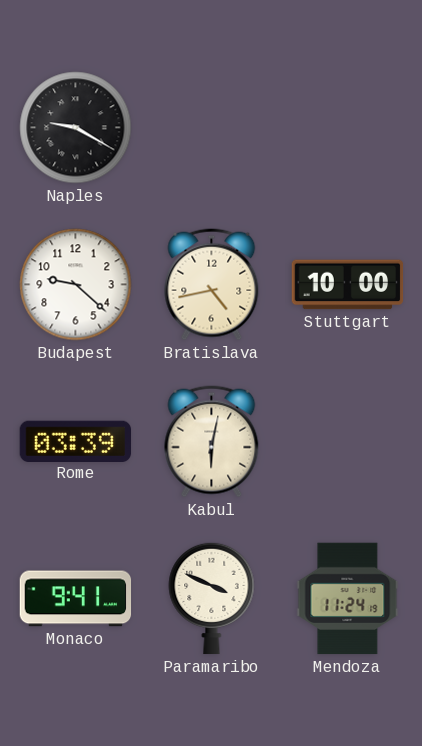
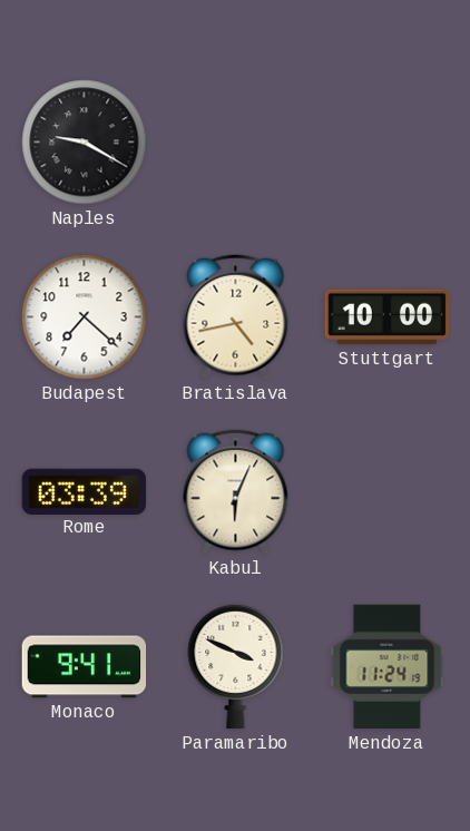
Budapest: 9:22 -> 7:22
Kabul: 6:02 -> 6:04
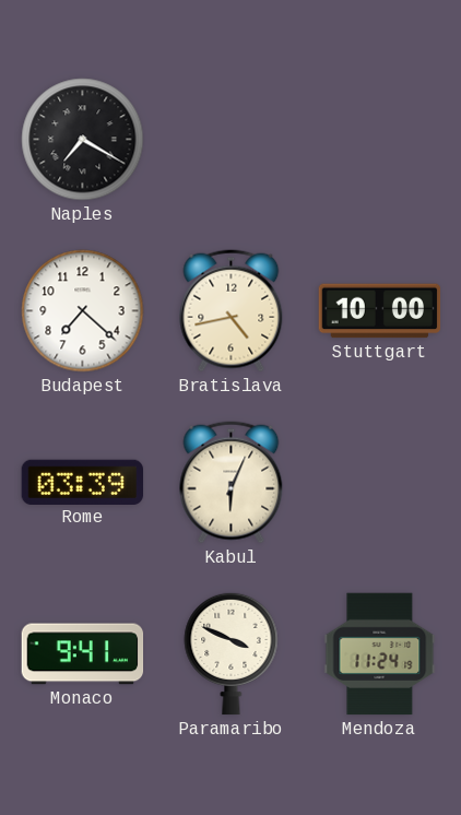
Naples: 9:20 -> 7:20
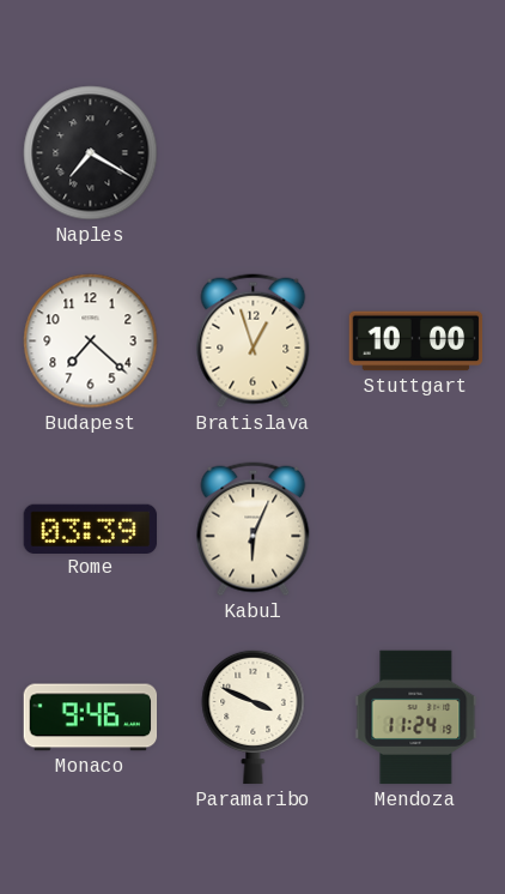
Bratislava: 4:43 -> 12:57
Monaco: 9:41 -> 9:46
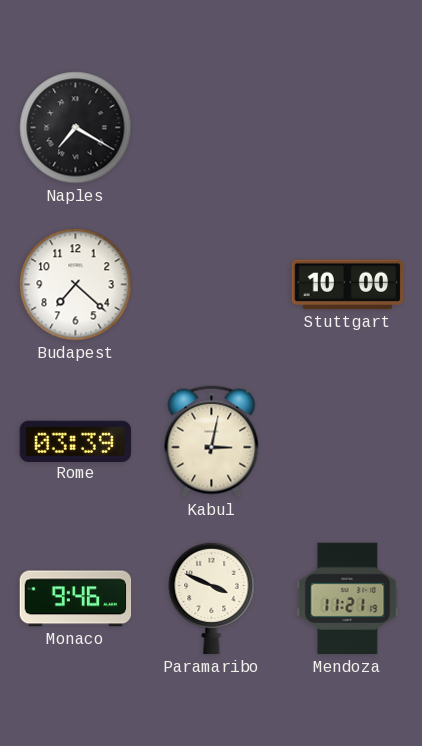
Bratislava: 12:57 -> none
Kabul: 6:04 -> 3:02
Mendoza: 11:24 -> 11:21
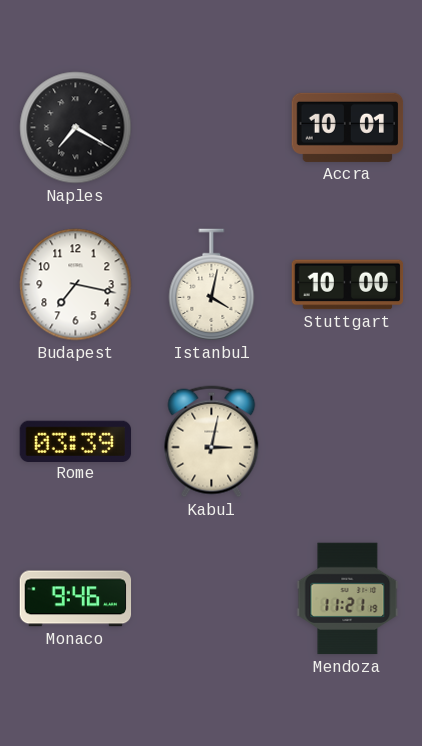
Accra: none -> 10:01
Budapest: 7:22 -> 7:17
Istanbul: none -> 4:02
Paramaribo: 3:49 -> none
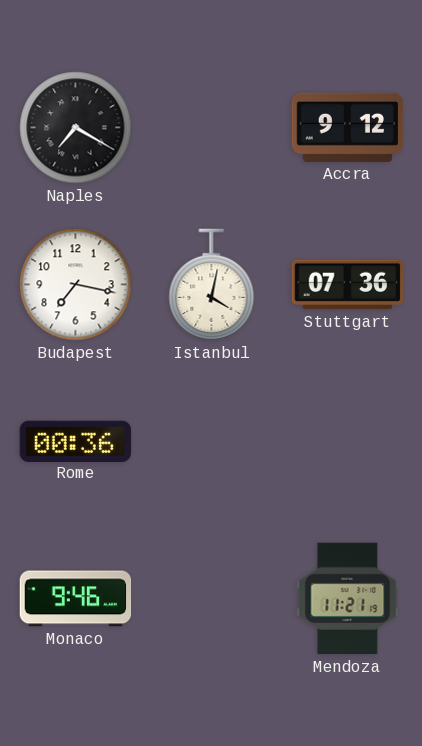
Accra: 10:01 -> 9:12
Stuttgart: 10:00 -> 07:36
Rome: 03:39 -> 00:36
Kabul: 3:02 -> none
